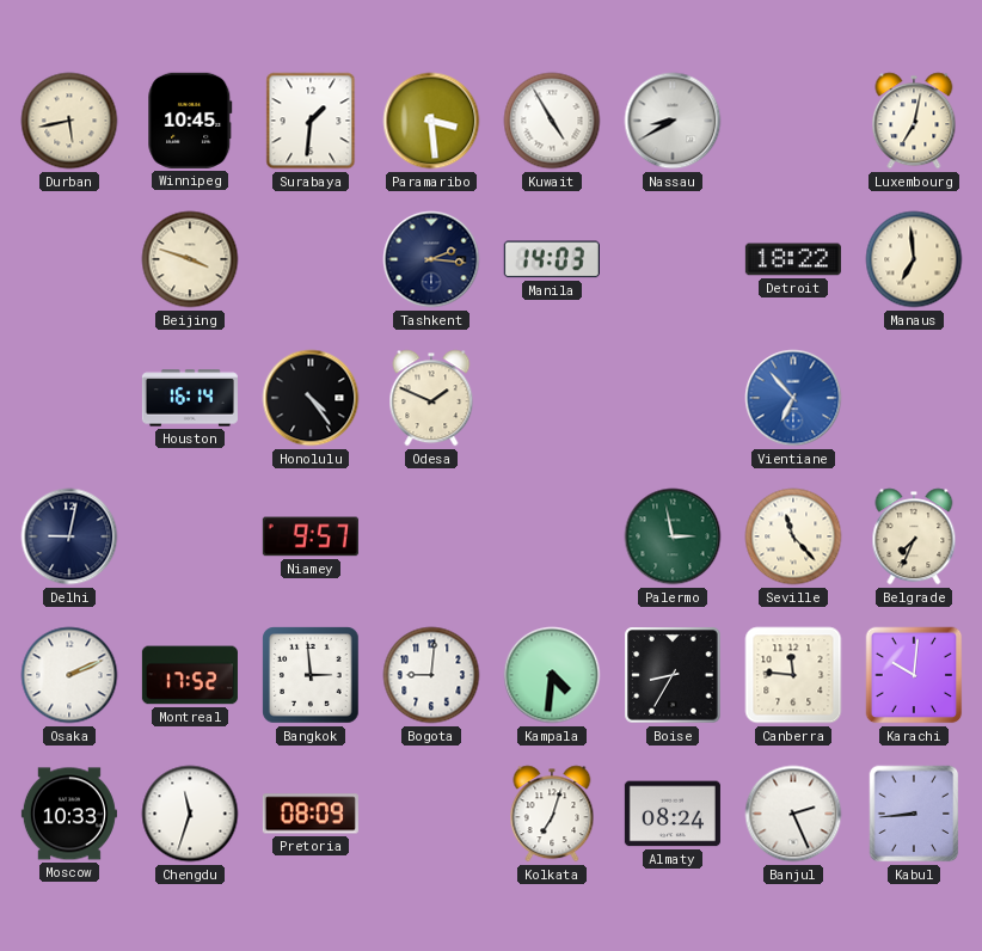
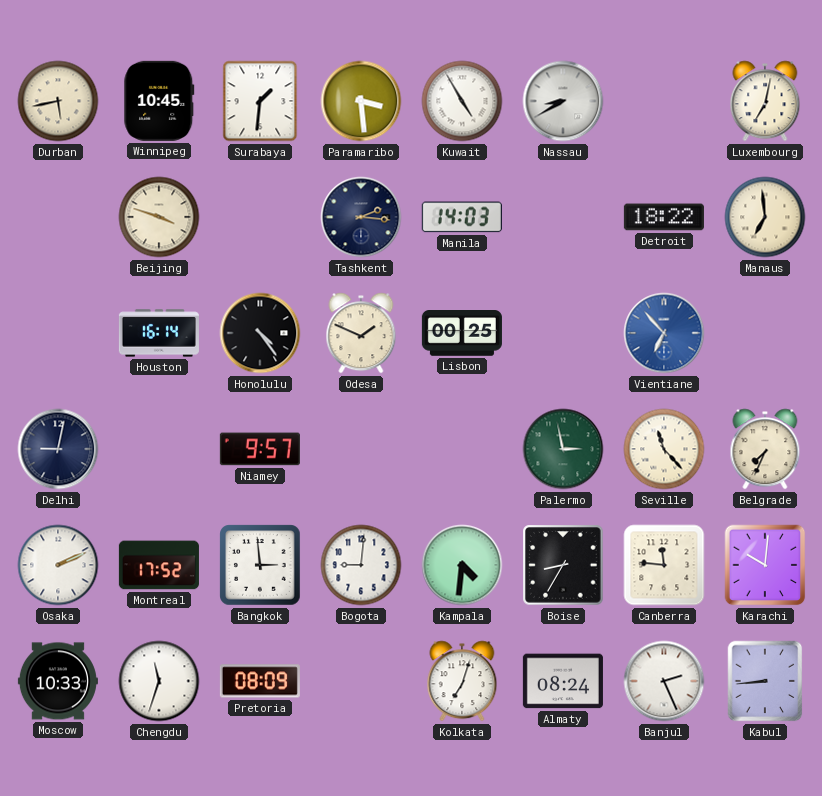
Lisbon: none -> 00:25
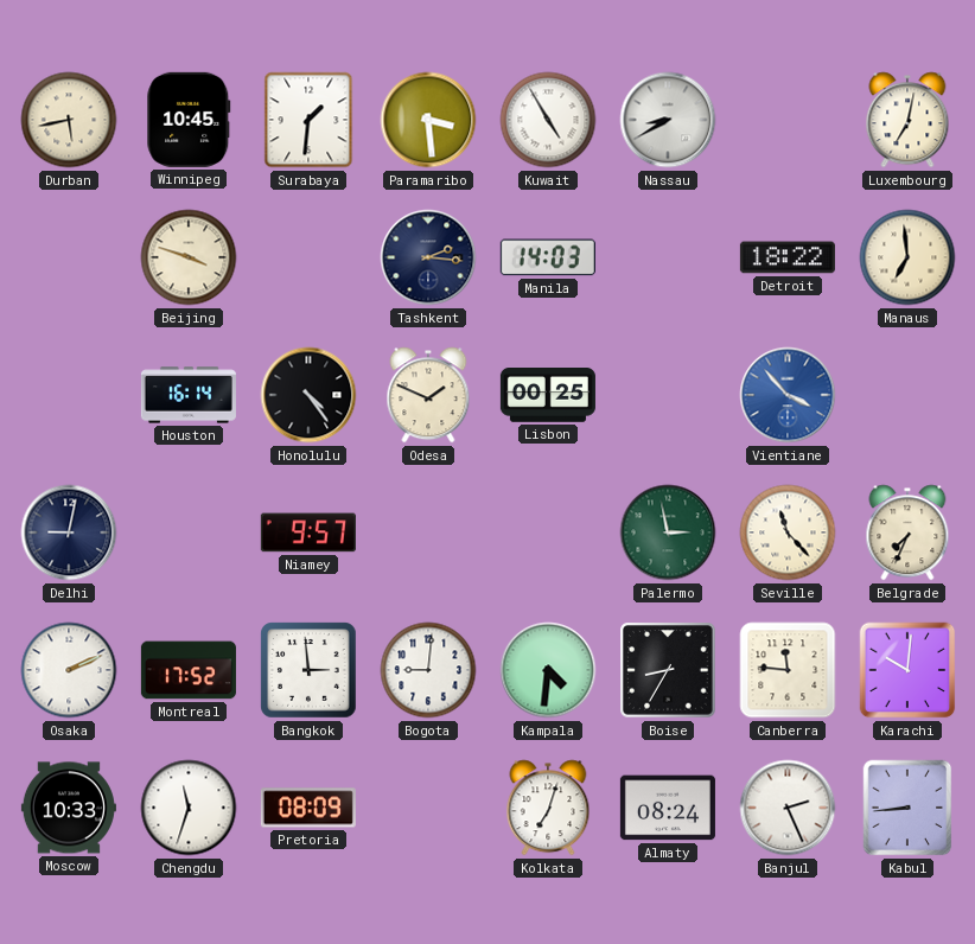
Vientiane: 6:53 -> 3:53
